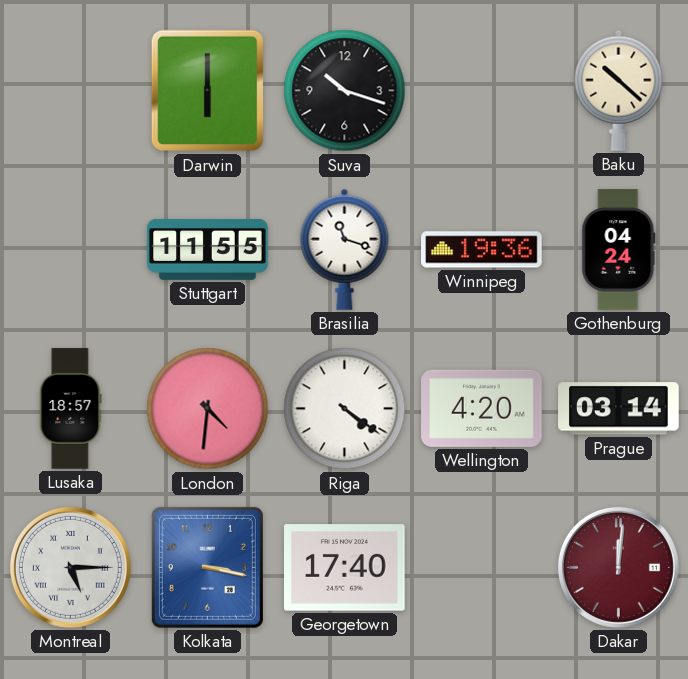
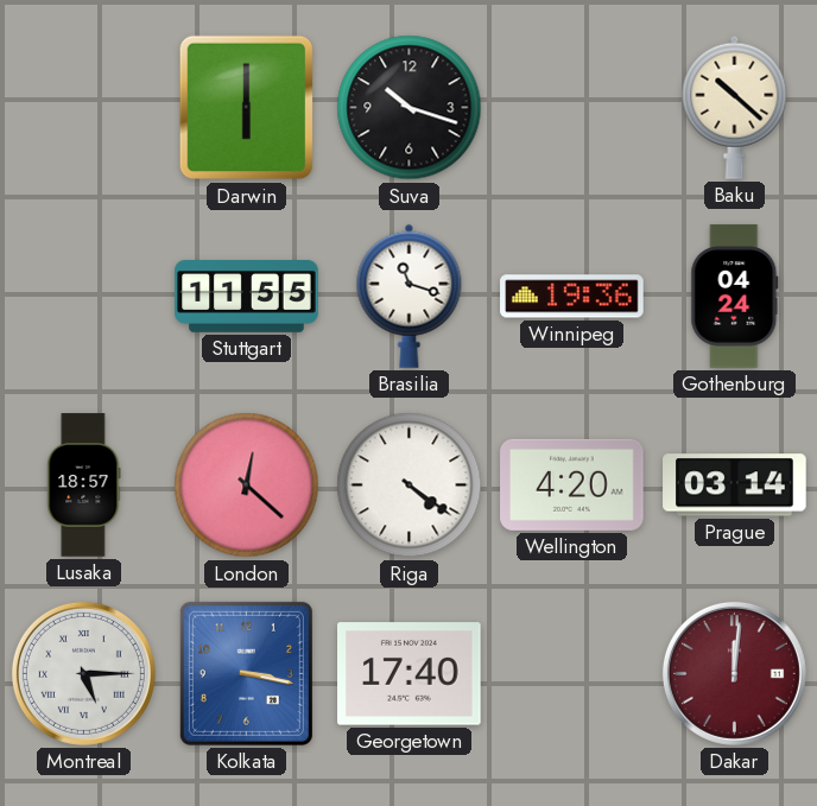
London: 4:31 -> 12:22
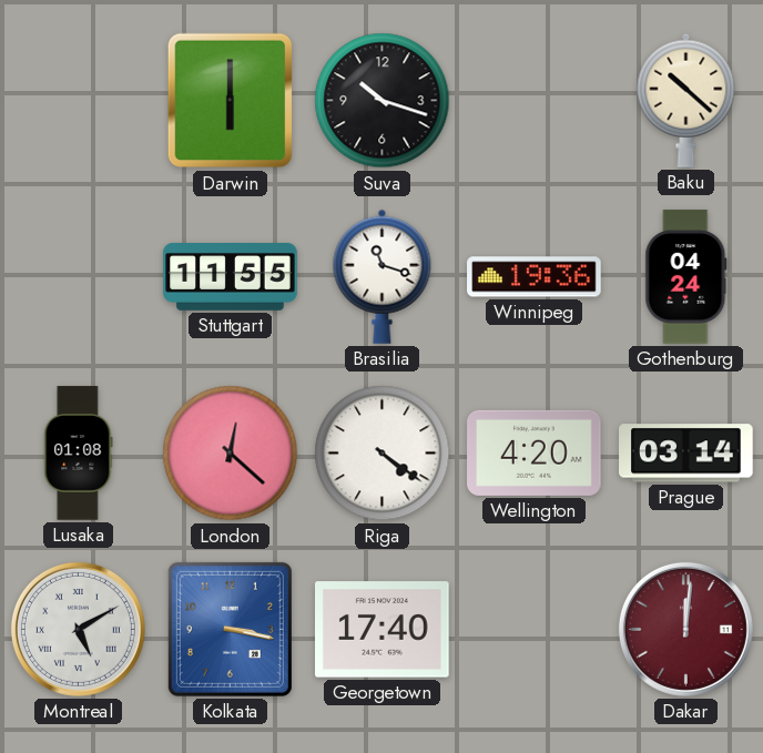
Lusaka: 18:57 -> 01:08
Montreal: 5:15 -> 5:10
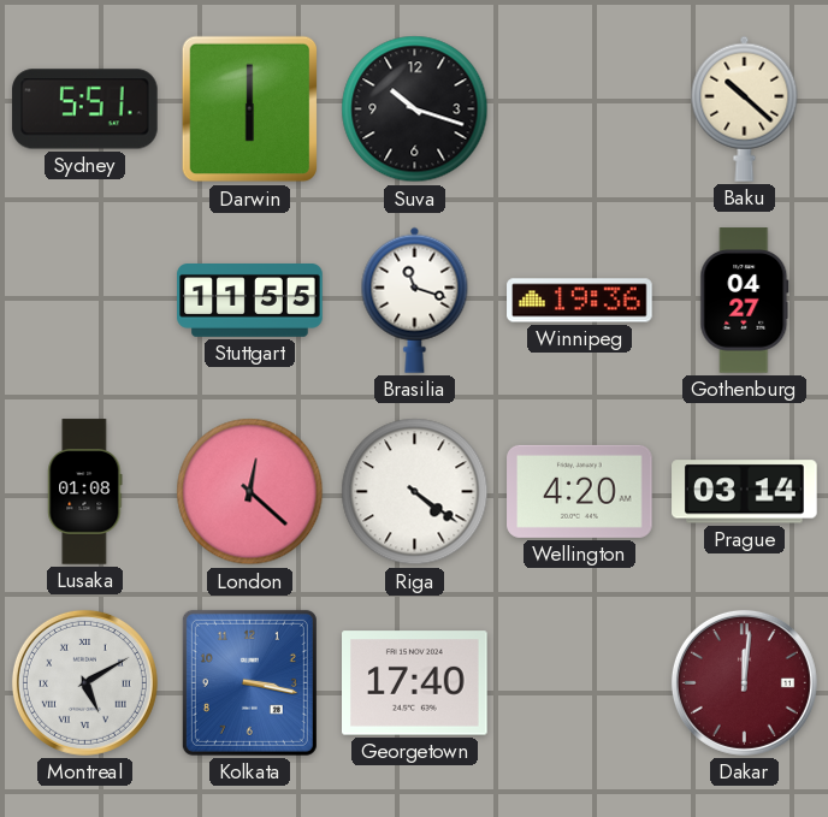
Sydney: none -> 5:51
Gothenburg: 04:24 -> 04:27
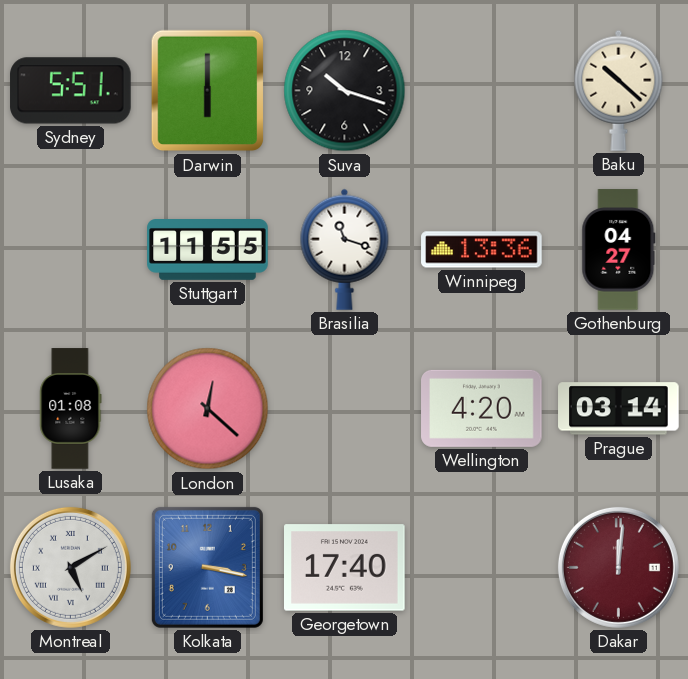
Winnipeg: 19:36 -> 13:36
Riga: 4:21 -> none
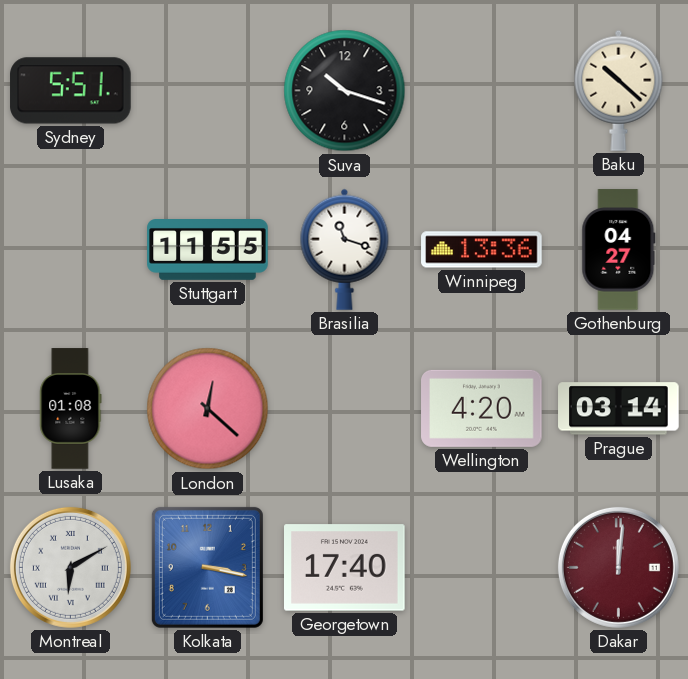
Darwin: 6:00 -> none
Montreal: 5:10 -> 6:10
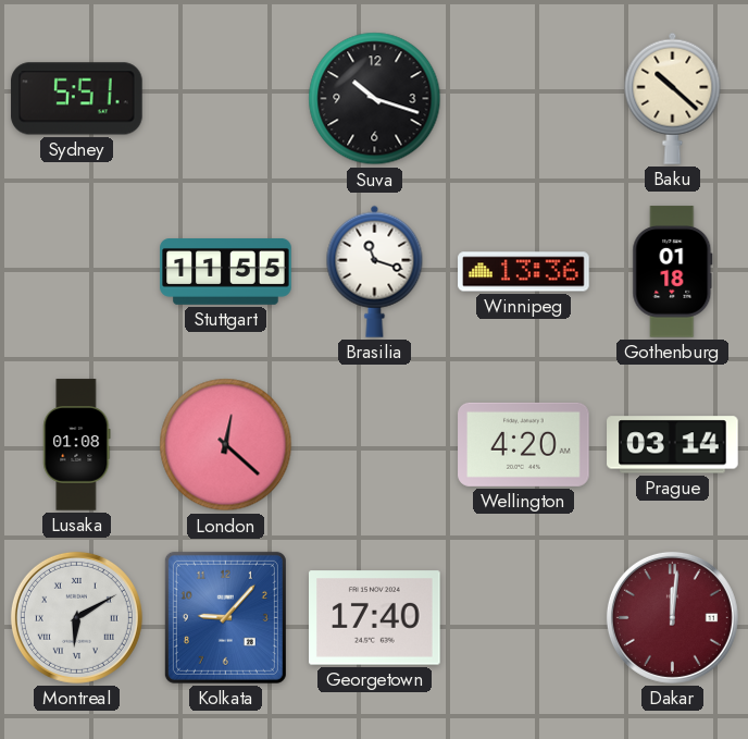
Gothenburg: 04:27 -> 01:18
Kolkata: 3:17 -> 9:07
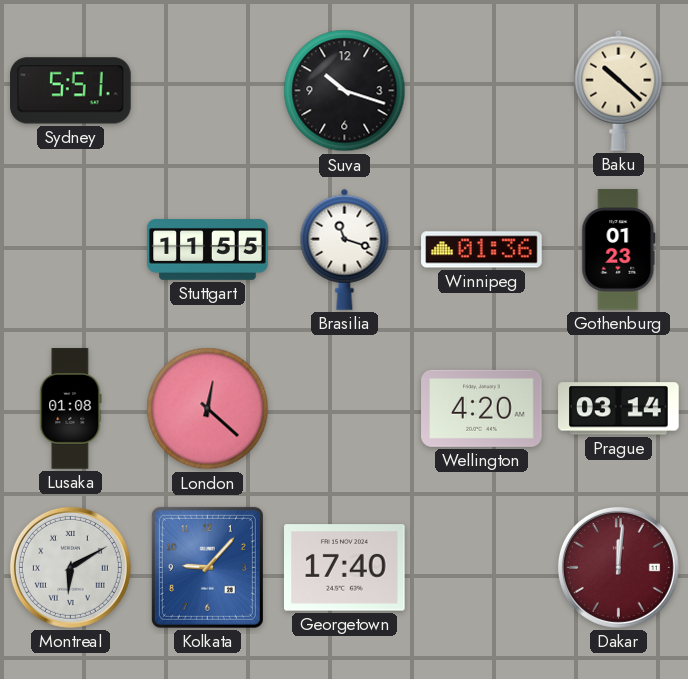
Winnipeg: 13:36 -> 01:36
Gothenburg: 01:18 -> 01:23
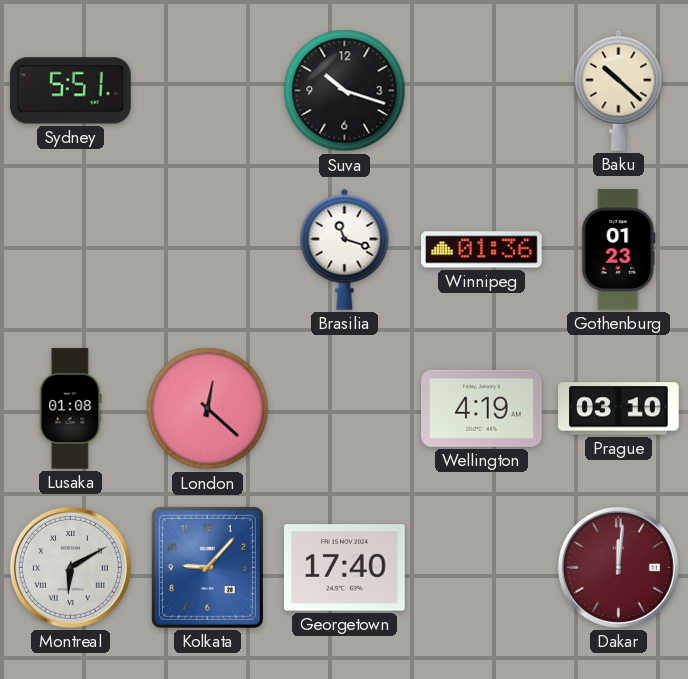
Stuttgart: 11:55 -> none
Wellington: 4:20 -> 4:19
Prague: 03:14 -> 03:10
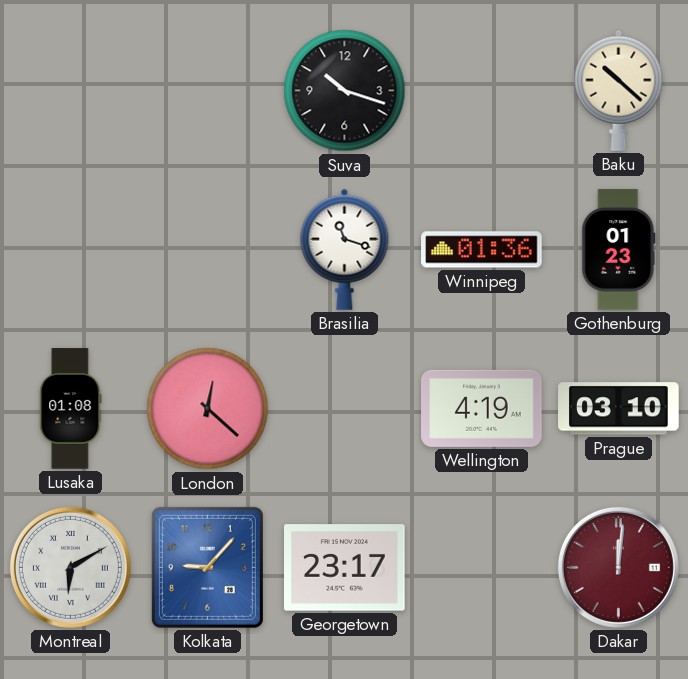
Sydney: 5:51 -> none
Georgetown: 17:40 -> 23:17
